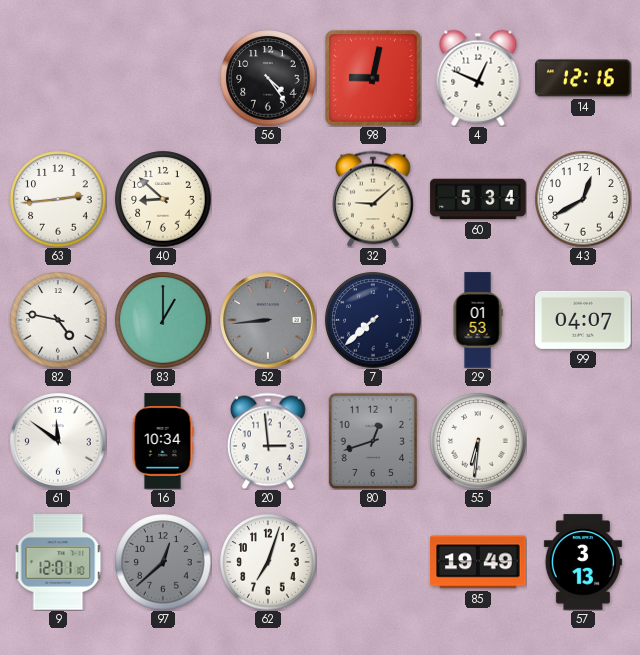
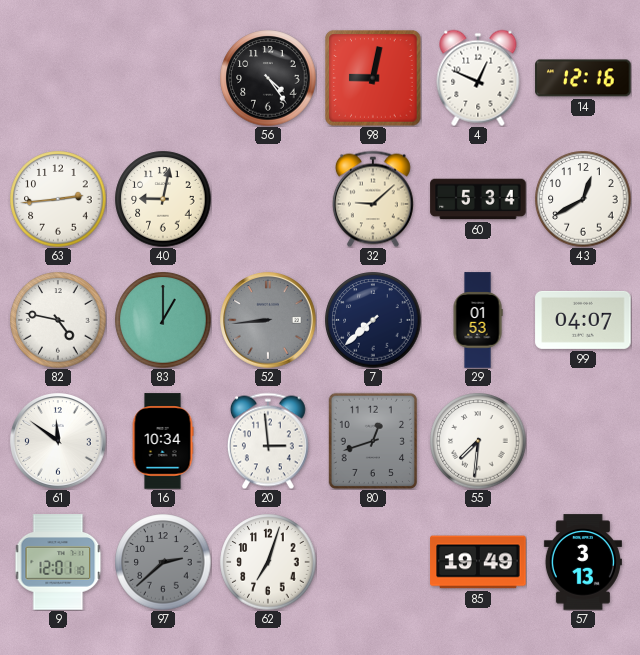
40: 8:52 -> 9:02
55: 6:31 -> 7:31
97: 12:38 -> 2:38
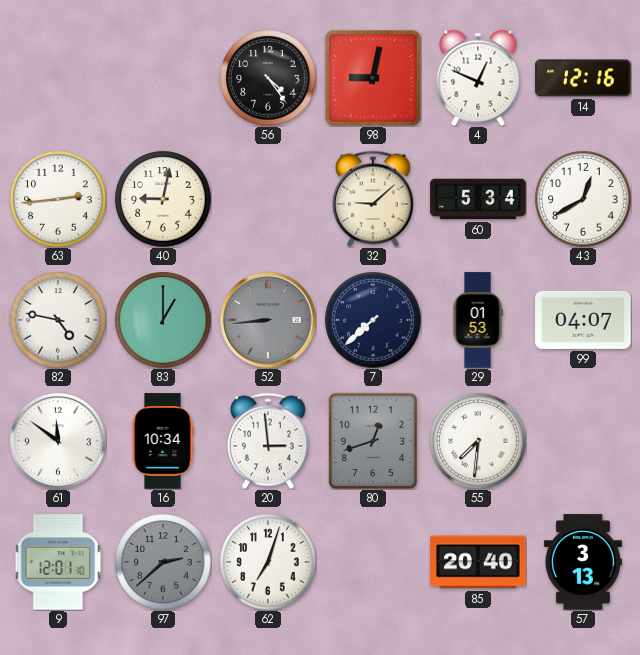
85: 19:49 -> 20:40
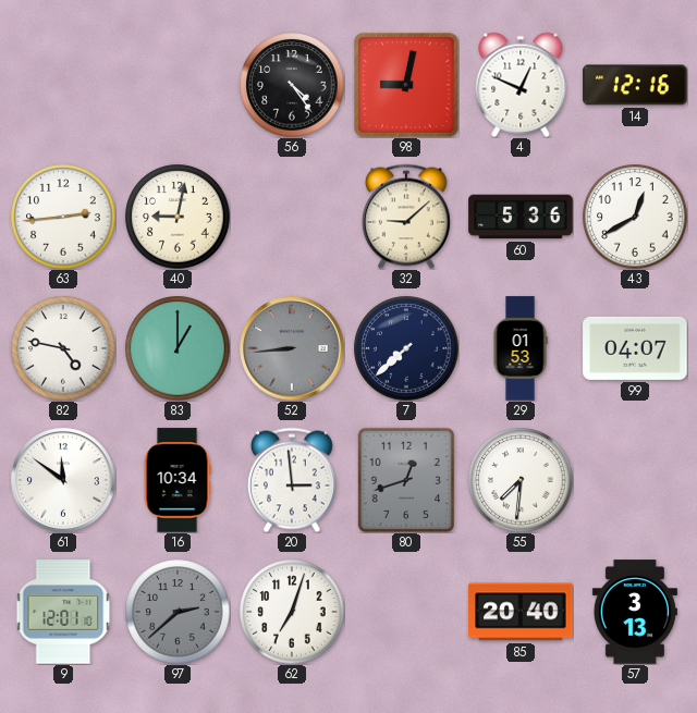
60: 5:34 -> 5:36
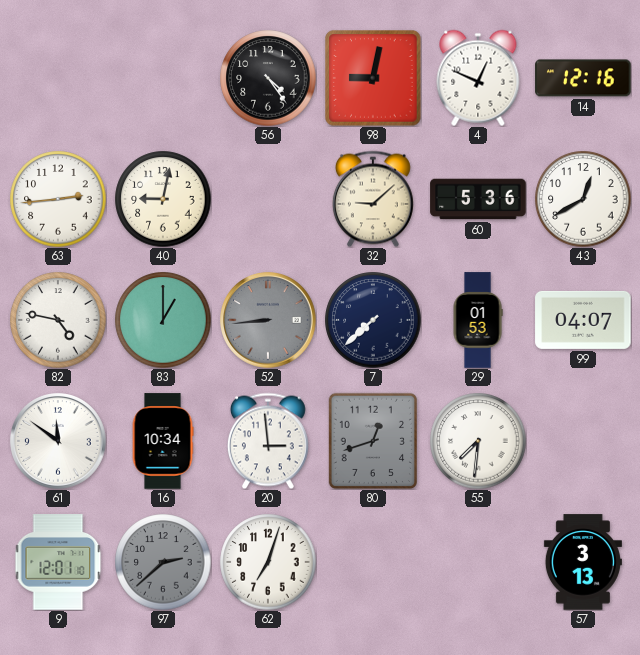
85: 20:40 -> none
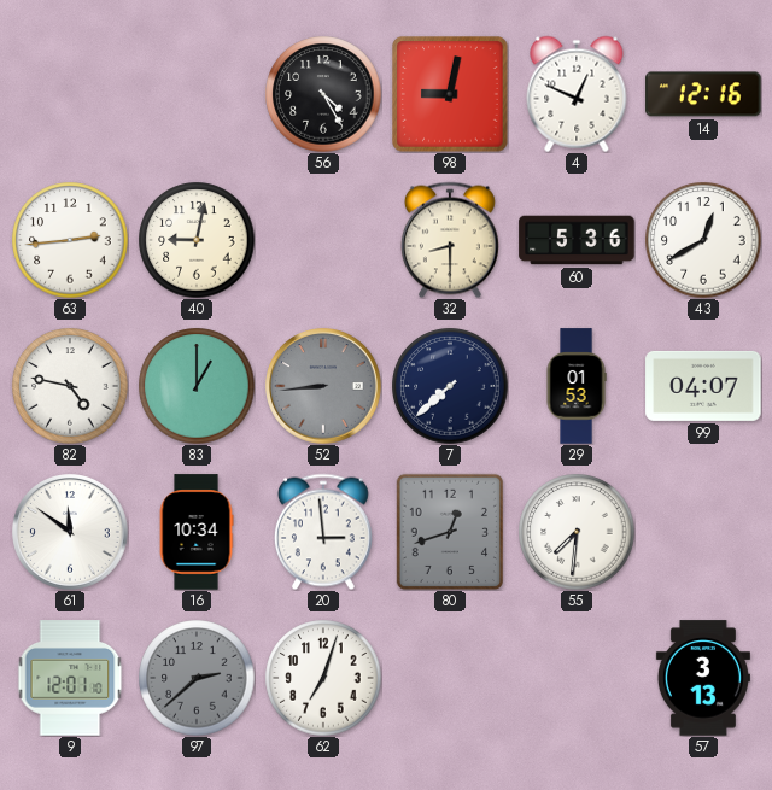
56: 4:24 -> 4:25
32: 9:08 -> 8:30
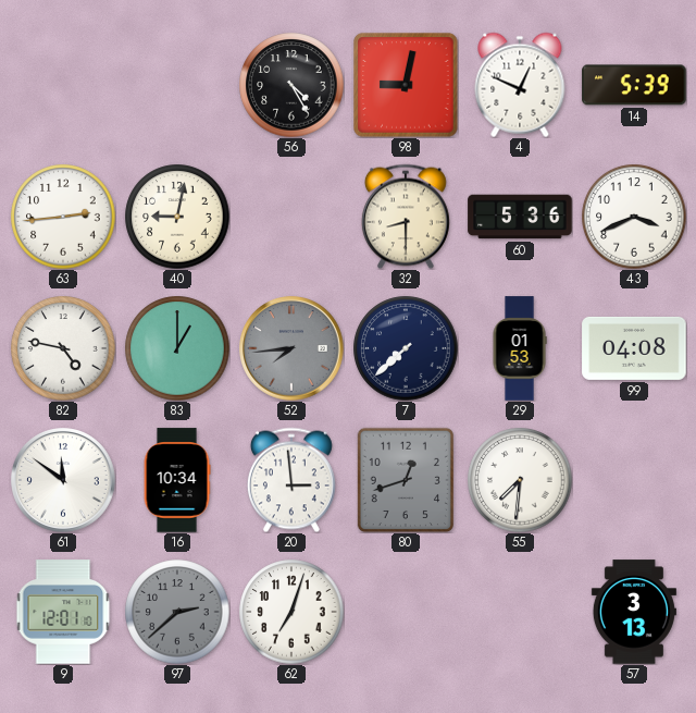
14: 12:16 -> 5:39
43: 12:40 -> 3:41
52: 8:44 -> 7:44
99: 04:07 -> 04:08
